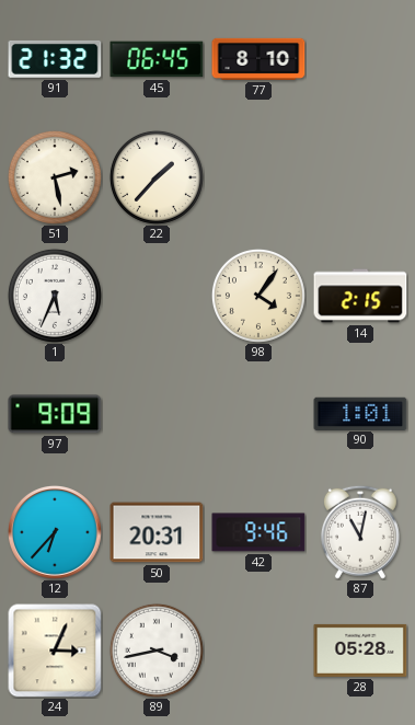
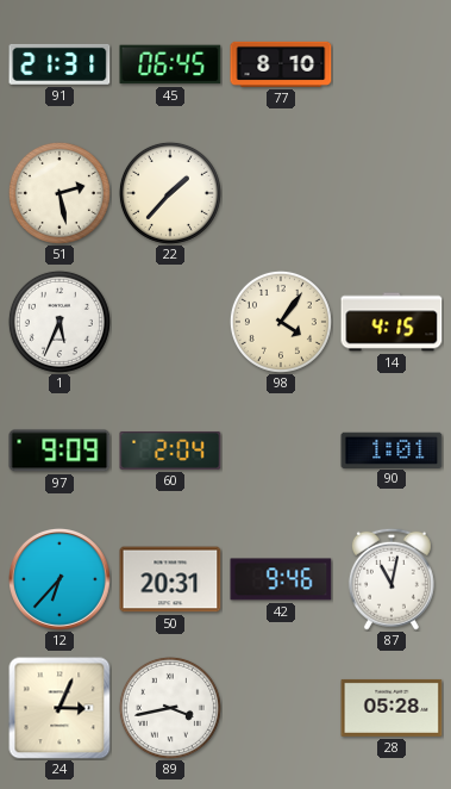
91: 21:32 -> 21:31
14: 2:15 -> 4:15
60: none -> 2:04
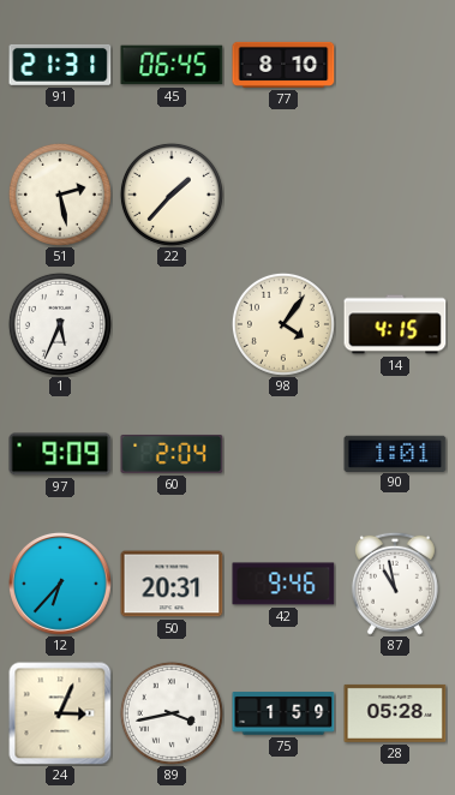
87: 11:02 -> 10:58
75: none -> 1:59
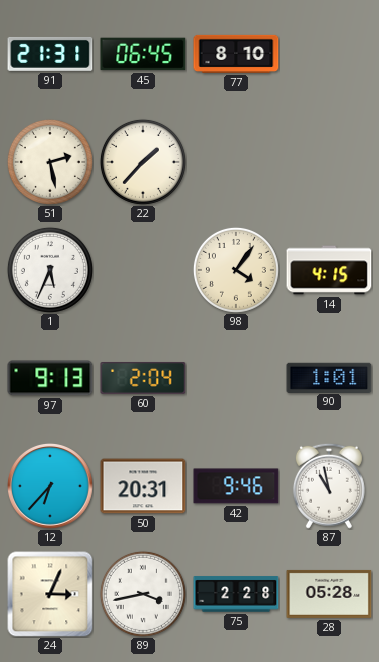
97: 9:09 -> 9:13
75: 1:59 -> 2:28
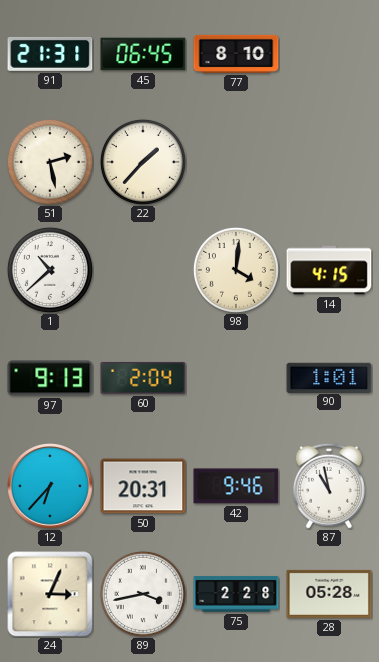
1: 5:34 -> 10:38
98: 4:06 -> 4:01
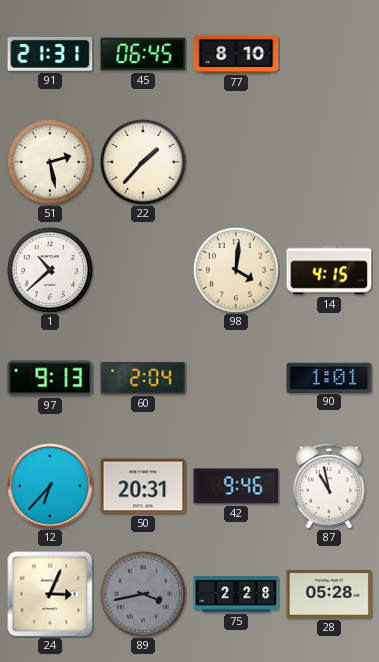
89 dial: white -> grey
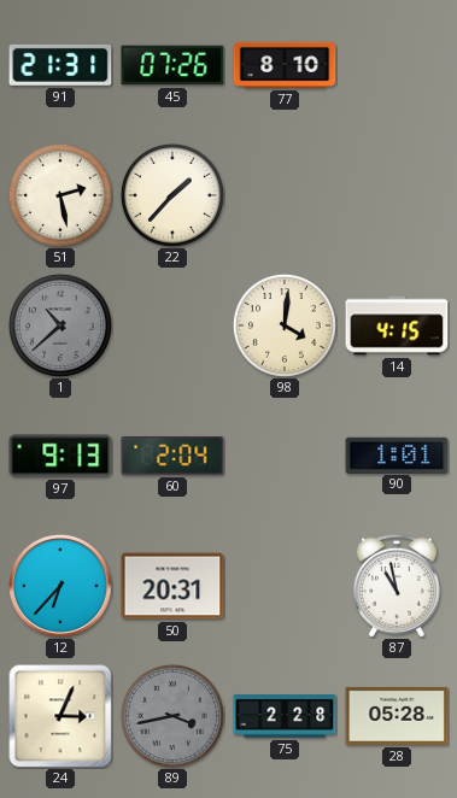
45: 06:45 -> 07:26
1 dial: white -> grey
42: 9:46 -> none
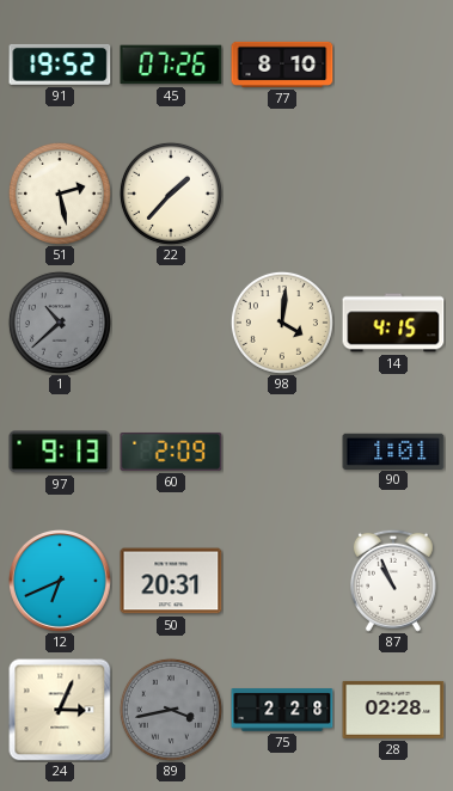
91: 21:31 -> 19:52
60: 2:04 -> 2:09
12: 6:37 -> 6:41
87: 10:58 -> 10:56
28: 05:28 -> 02:28
